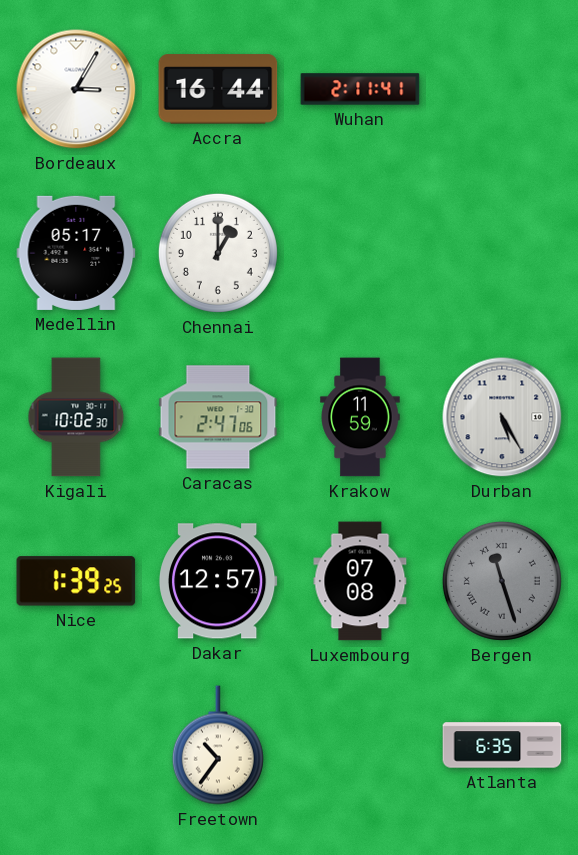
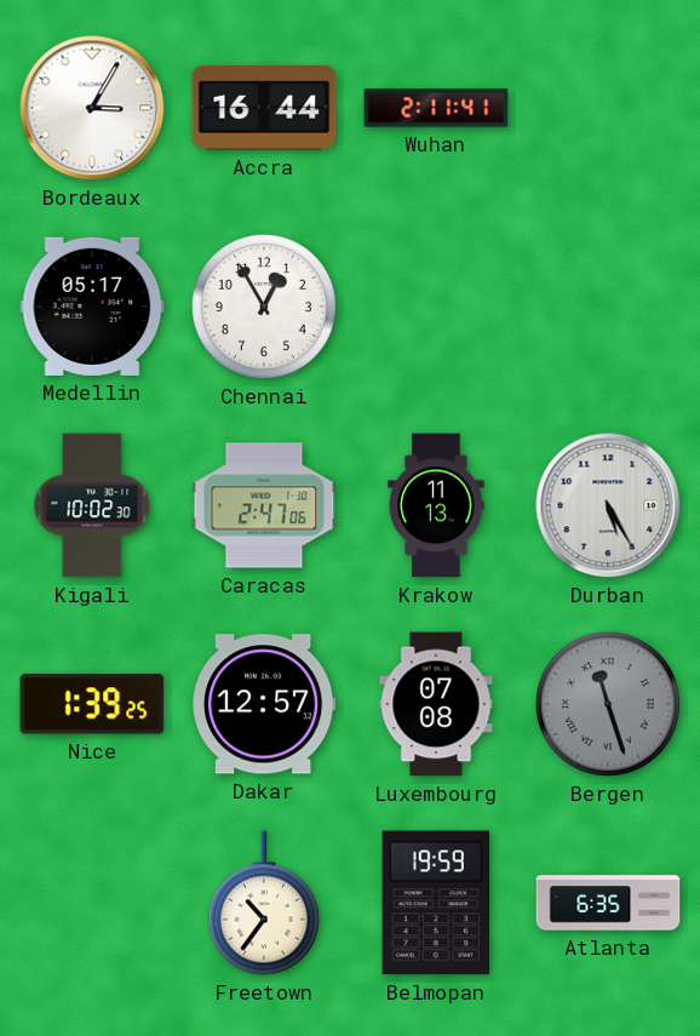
Chennai: 1:00 -> 12:55
Krakow: 11:59 -> 11:13
Belmopan: none -> 19:59
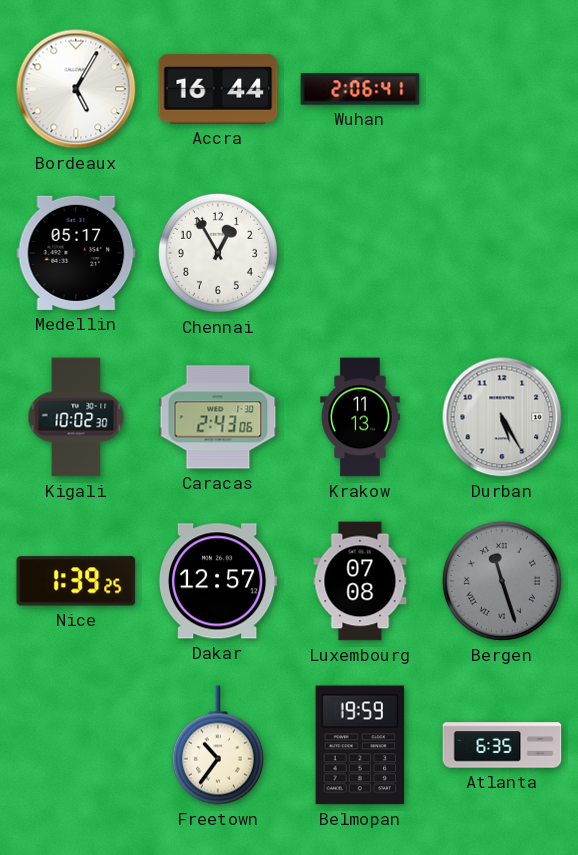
Bordeaux: 3:05 -> 5:05
Wuhan: 2:11 -> 2:06
Caracas: 2:47 -> 2:43
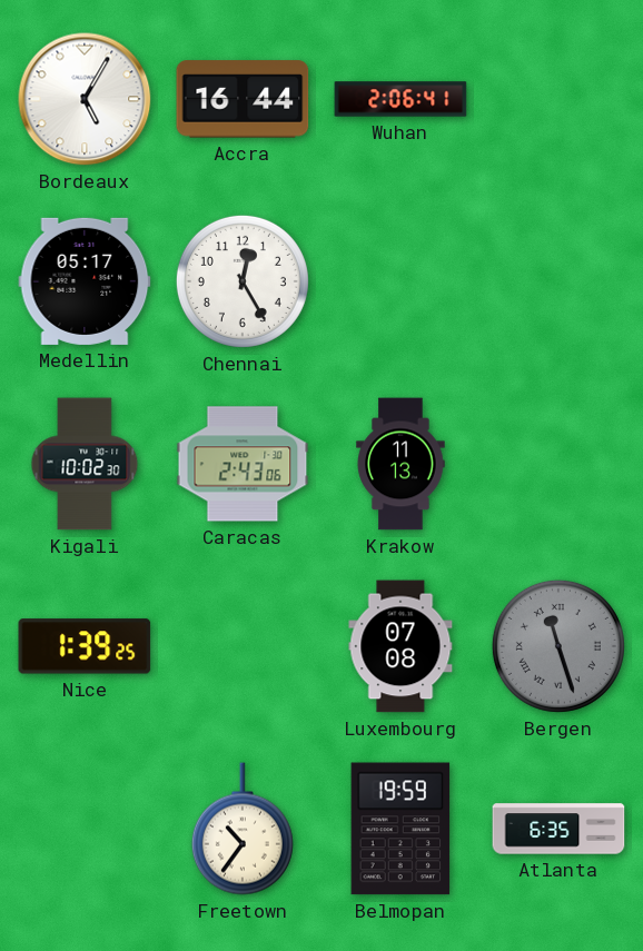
Chennai: 12:55 -> 12:25
Durban: 5:25 -> none
Dakar: 12:57 -> none
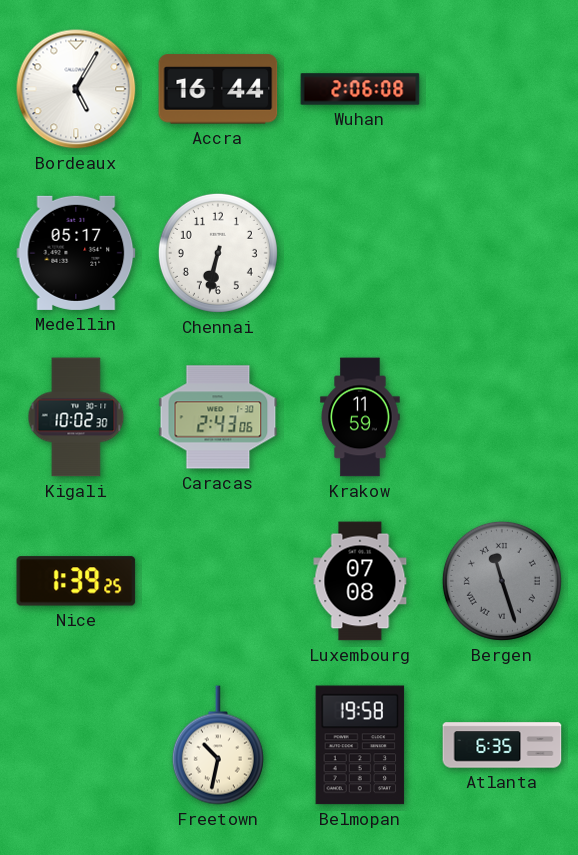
Wuhan: 2:06:41 -> 2:06:08
Chennai: 12:25 -> 6:32
Krakow: 11:13 -> 11:59
Freetown: 10:36 -> 10:32
Belmopan: 19:59 -> 19:58
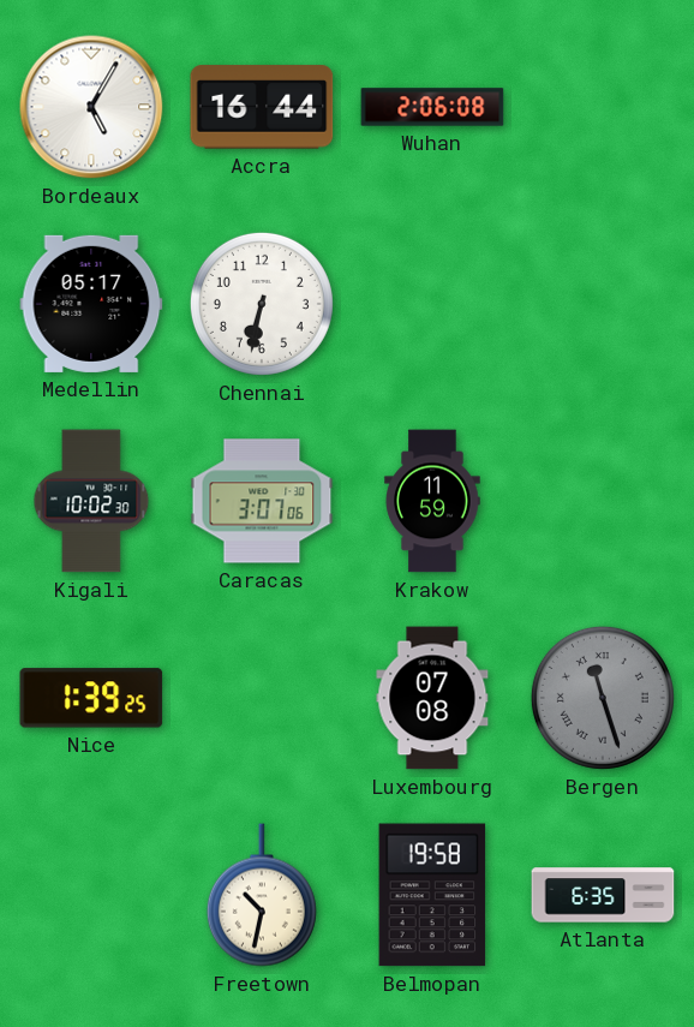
Caracas: 2:43 -> 3:07
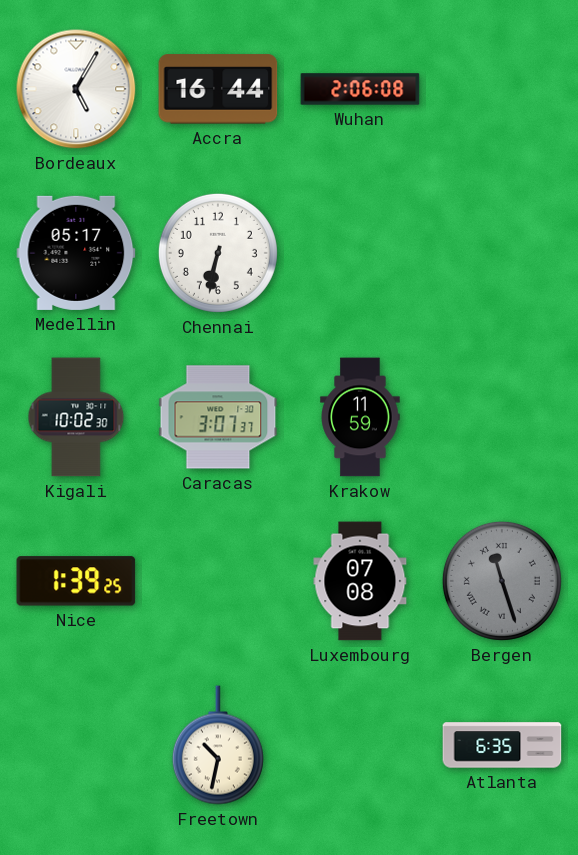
Caracas: 3:07:06 -> 3:07:37
Belmopan: 19:58 -> none
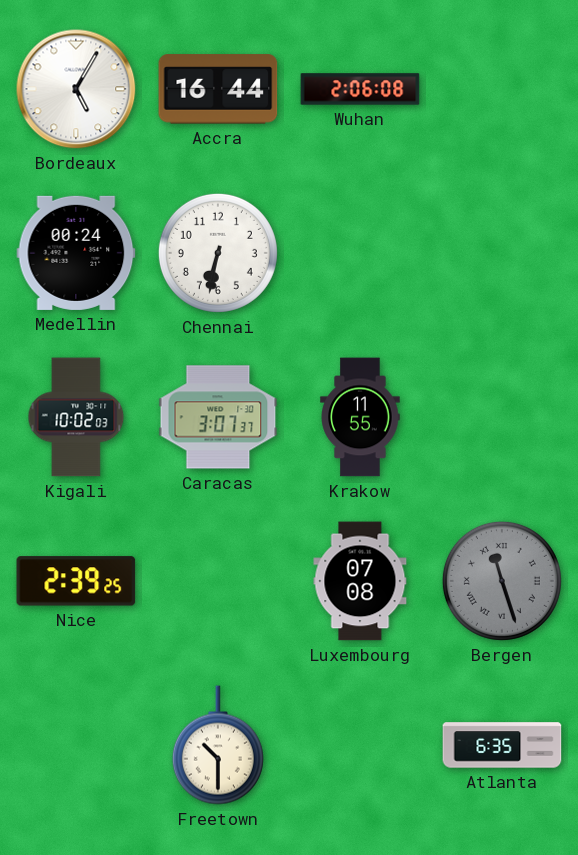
Medellin: 05:17 -> 00:24
Kigali: 10:02:30 -> 10:02:03
Krakow: 11:59 -> 11:55
Nice: 1:39 -> 2:39
Freetown: 10:32 -> 10:30
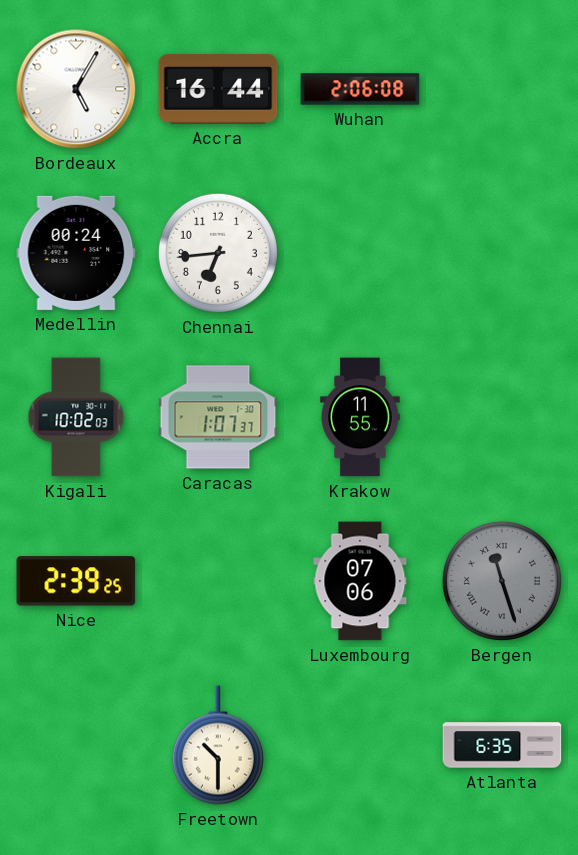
Chennai: 6:32 -> 6:44
Caracas: 3:07 -> 1:07
Luxembourg: 07:08 -> 07:06
